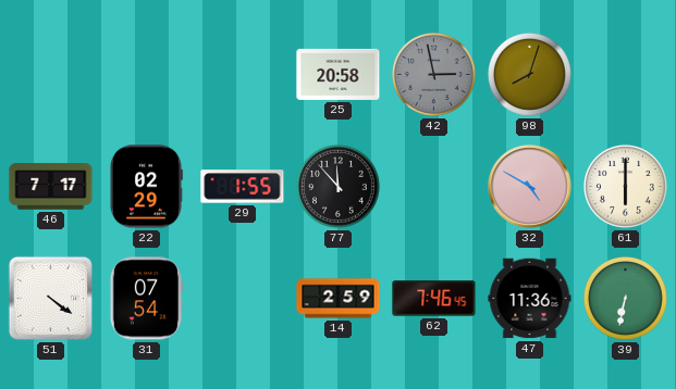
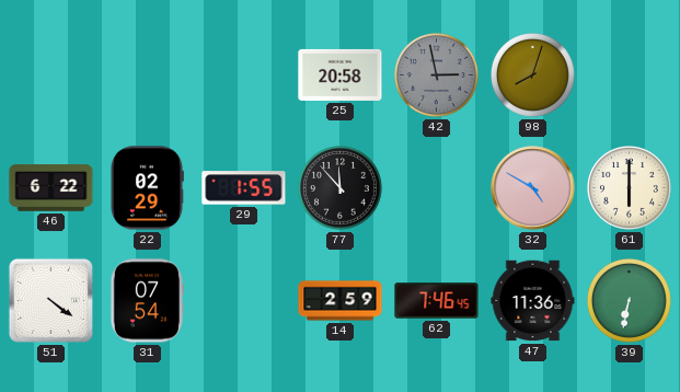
46: 7:17 -> 6:22
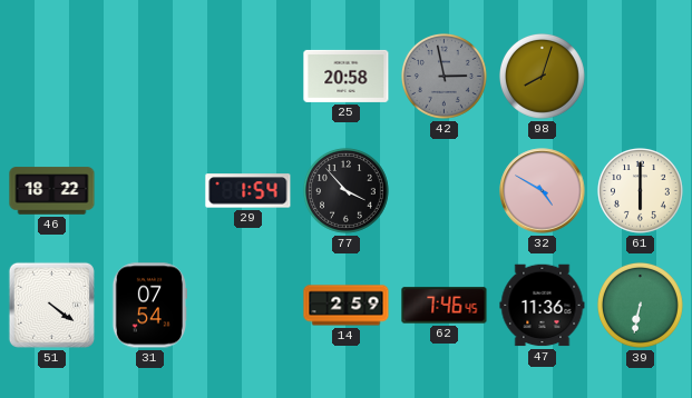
46: 6:22 -> 18:22
22: 02:29 -> none
29: 1:55 -> 1:54
77: 11:53 -> 3:53
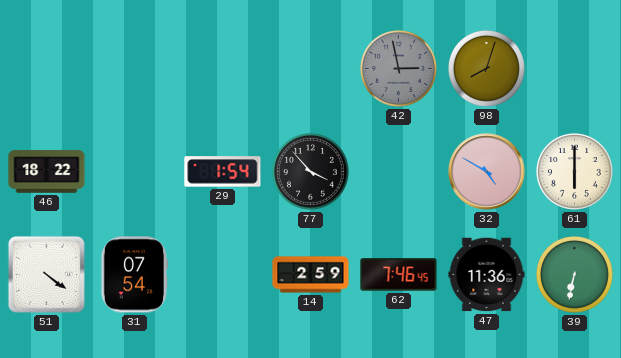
25: 20:58 -> none
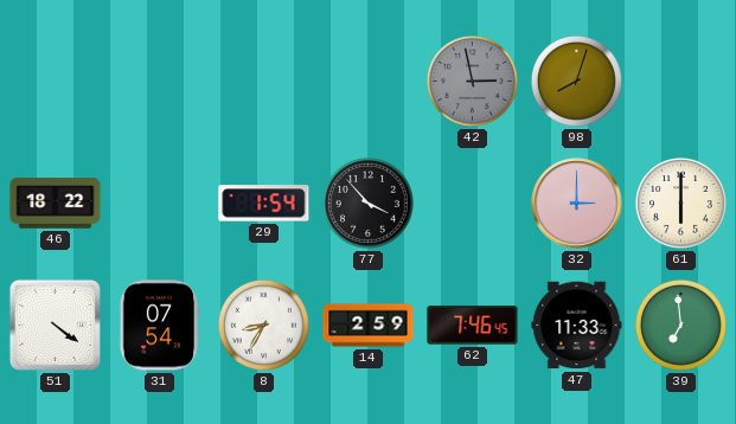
32: 4:50 -> 3:00
8: none -> 8:35
47: 11:36 -> 11:33
39: 6:32 -> 6:59
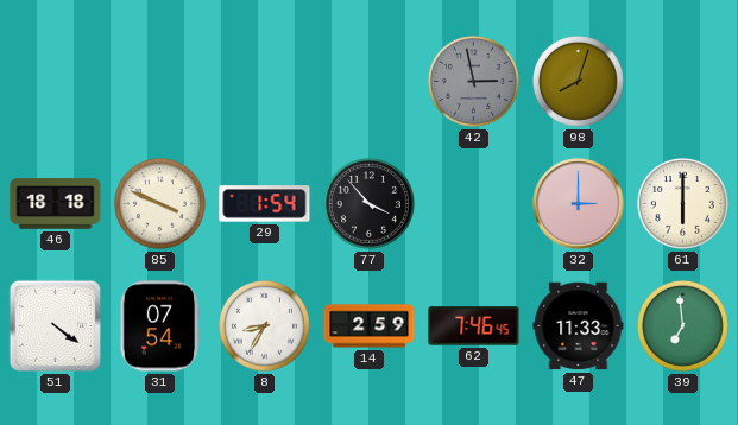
46: 18:22 -> 18:18
85: none -> 3:49
